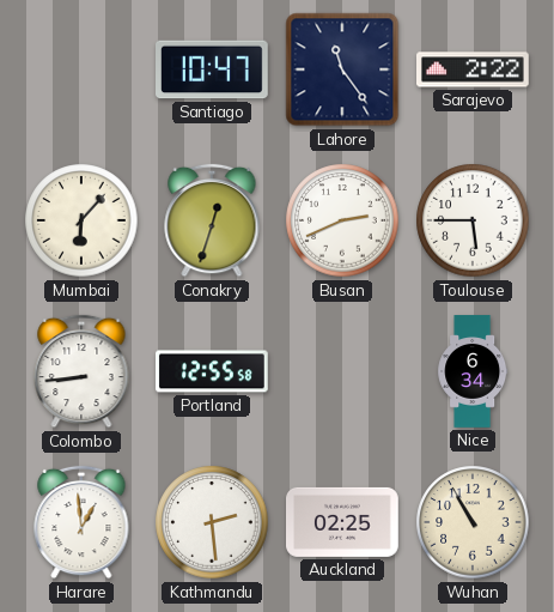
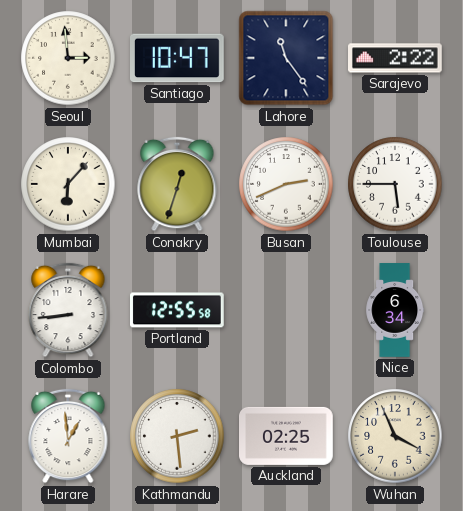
Seoul: none -> 2:59
Wuhan: 10:55 -> 3:56
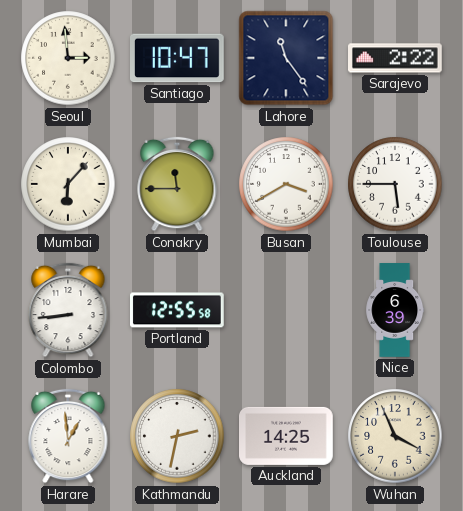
Conakry: 12:33 -> 11:45
Busan: 2:41 -> 3:40
Nice: 6:34 -> 6:39
Kathmandu: 2:29 -> 2:32
Auckland: 02:25 -> 14:25
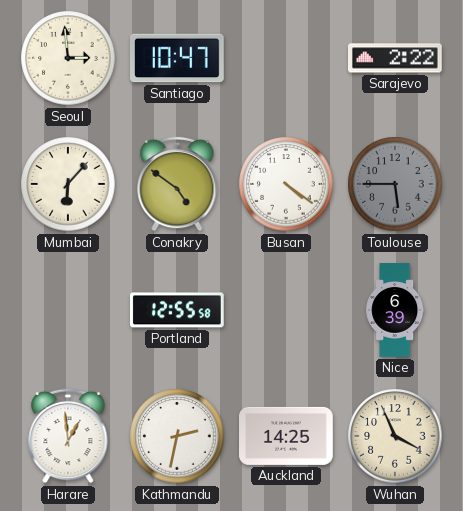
Lahore: 11:24 -> none
Conakry: 11:45 -> 4:51
Busan: 3:40 -> 4:21
Toulouse dial: white -> grey
Colombo: 8:44 -> none
